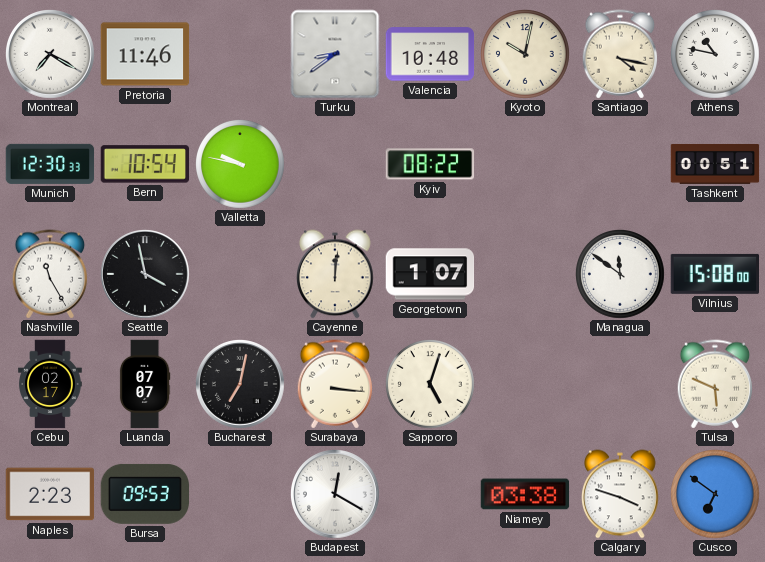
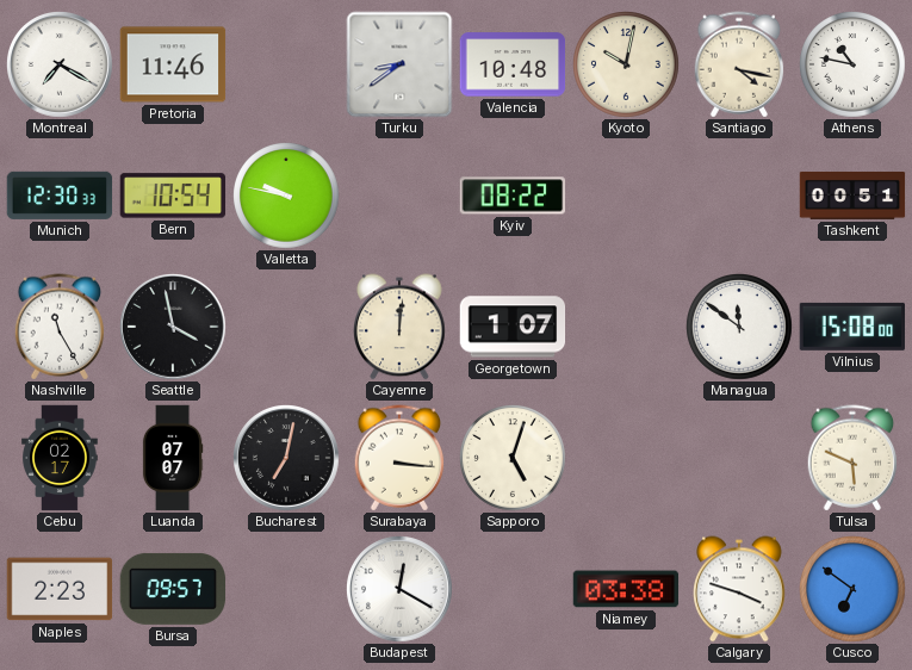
Bursa: 09:53 -> 09:57
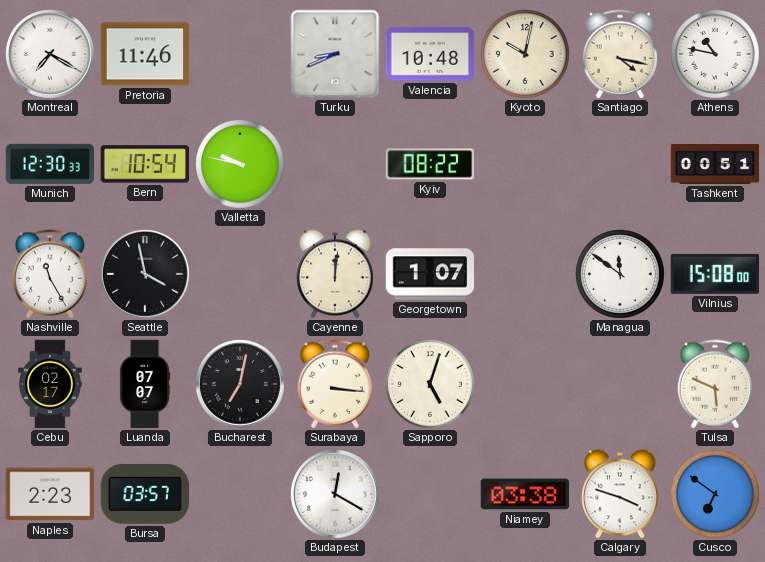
Turku: 8:39 -> 8:41
Bursa: 09:57 -> 03:57
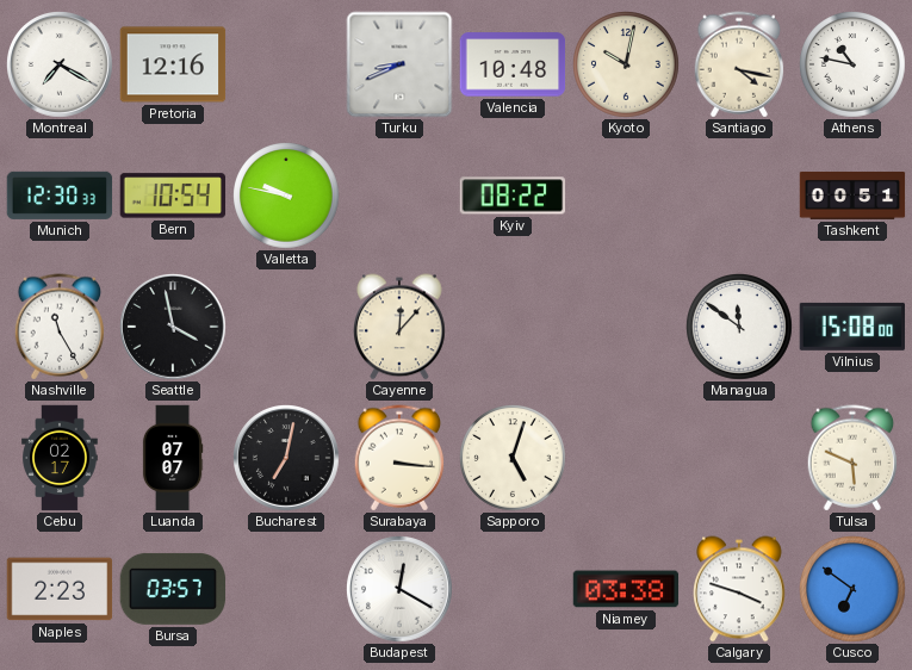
Pretoria: 11:46 -> 12:16
Cayenne: 12:01 -> 12:07
Georgetown: 1:07 -> none
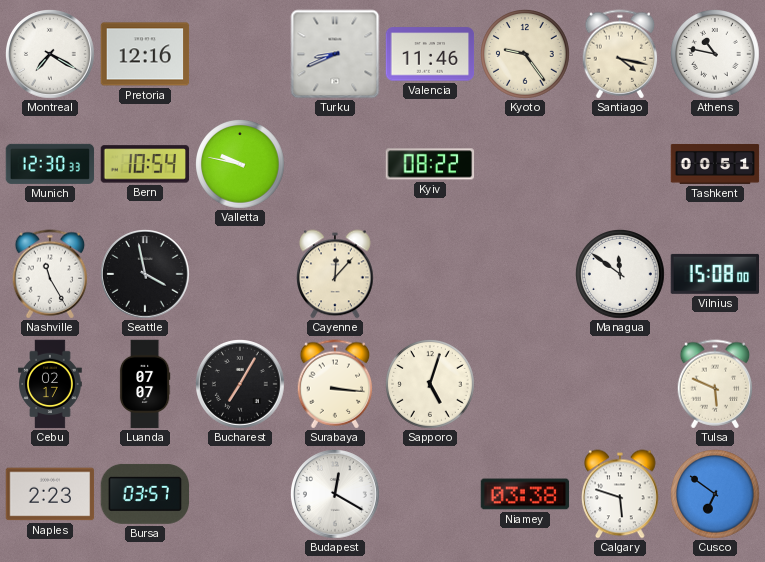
Valencia: 10:48 -> 11:46
Kyoto: 10:02 -> 9:24
Bucharest: 7:02 -> 7:05
Calgary: 3:48 -> 5:48
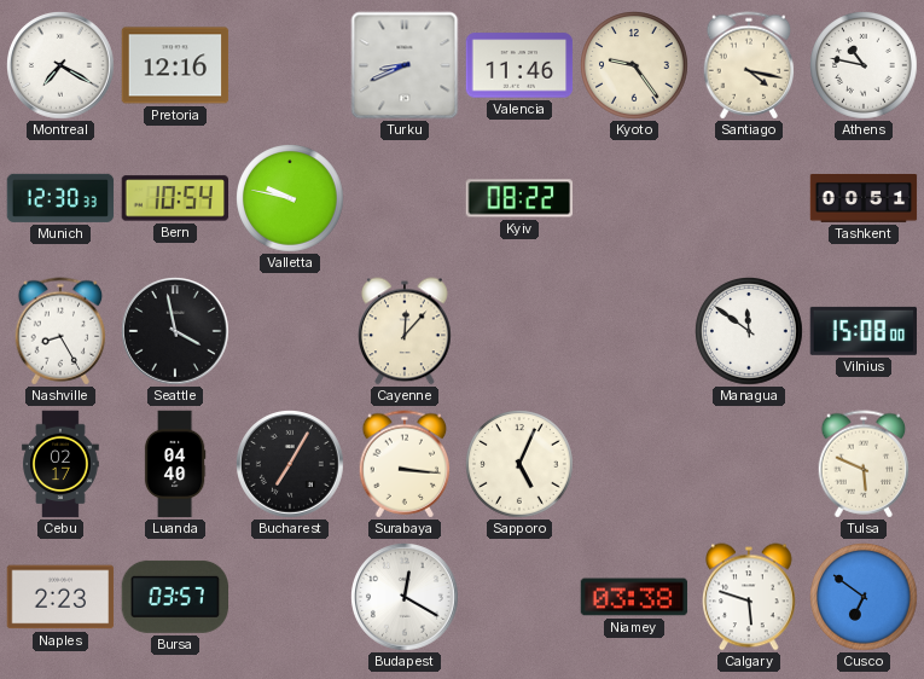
Nashville: 11:25 -> 8:25
Luanda: 07:07 -> 04:40
Sapporo: 5:03 -> 5:04
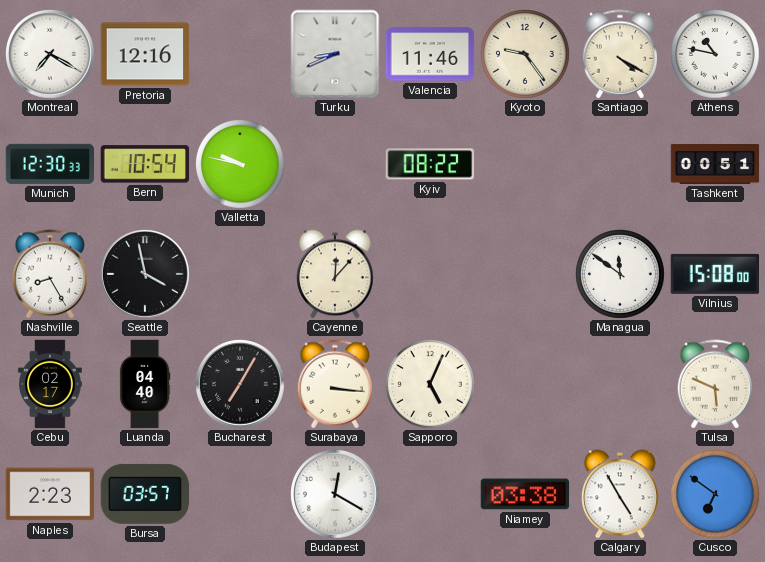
Santiago: 4:17 -> 4:20
Calgary: 5:48 -> 4:55
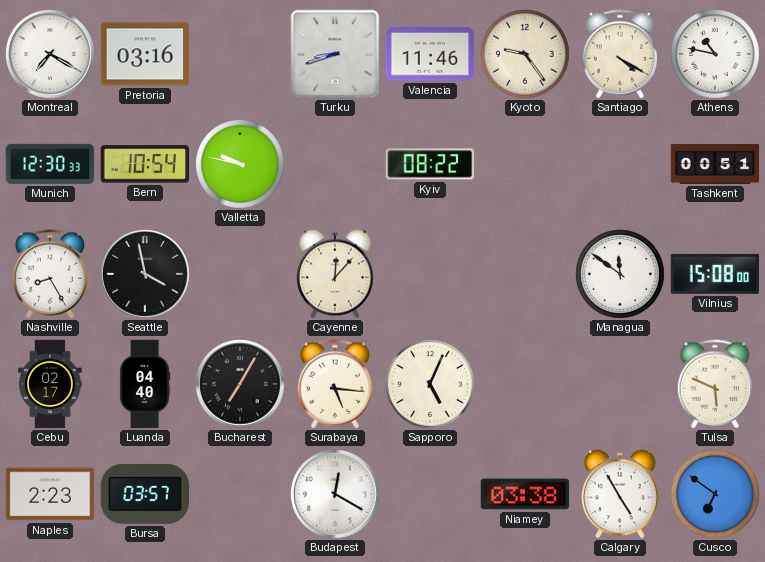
Pretoria: 12:16 -> 03:16
Turku: 8:41 -> 8:42
Surabaya: 3:16 -> 5:16
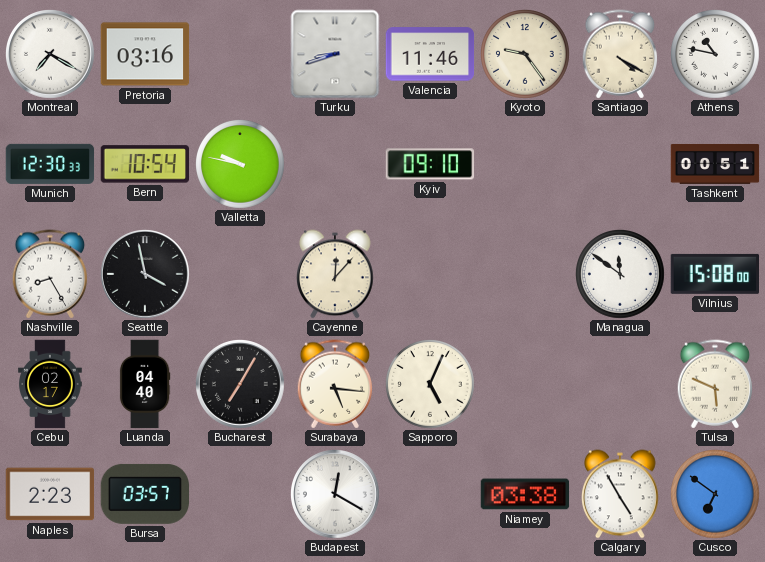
Kyiv: 08:22 -> 09:10
